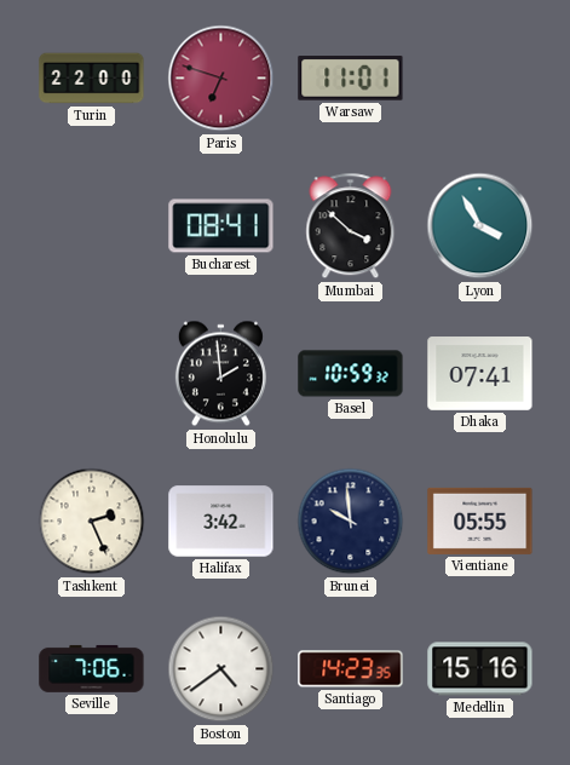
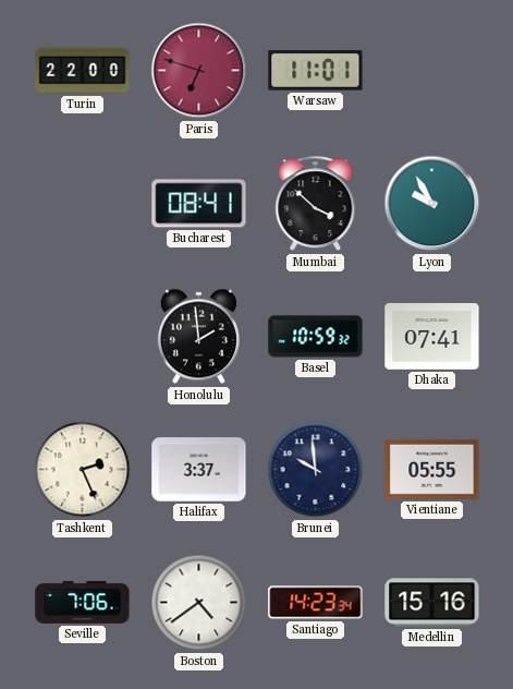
Lyon: 3:55 -> 9:55
Halifax: 3:42 -> 3:37
Santiago: 14:23:35 -> 14:23:34
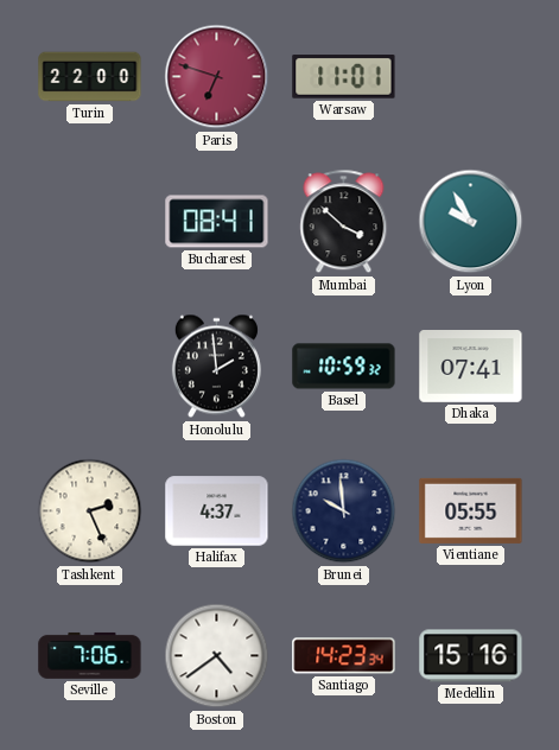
Halifax: 3:37 -> 4:37
